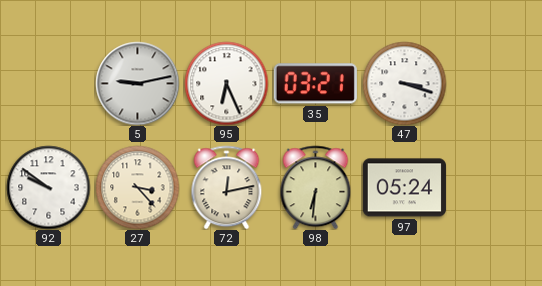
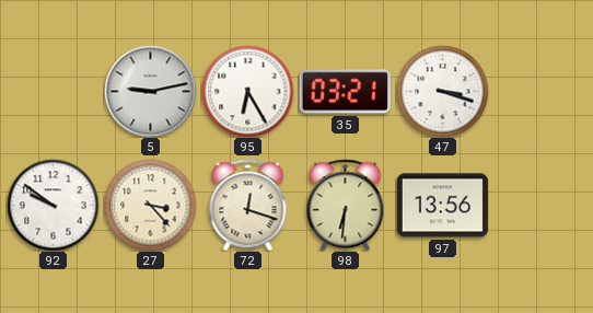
95: 6:26 -> 6:25
72: 12:13 -> 12:18
97: 05:24 -> 13:56
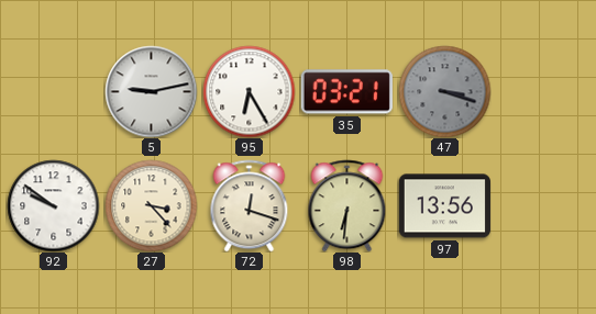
47 dial: white -> grey
